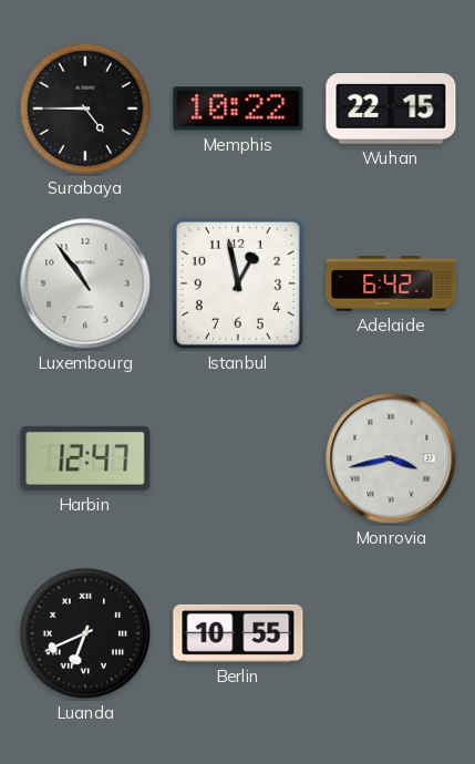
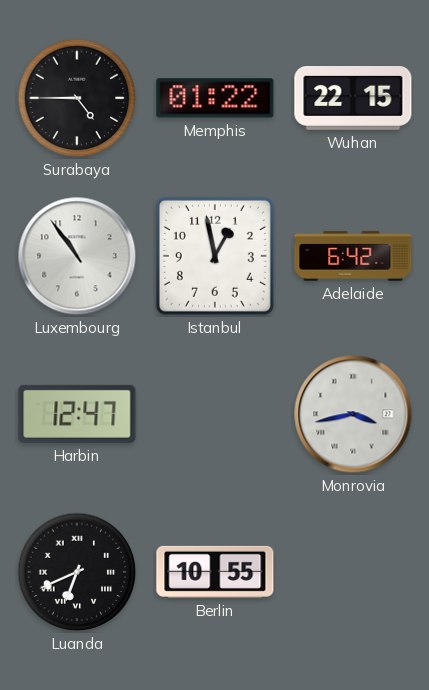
Memphis: 10:22 -> 01:22
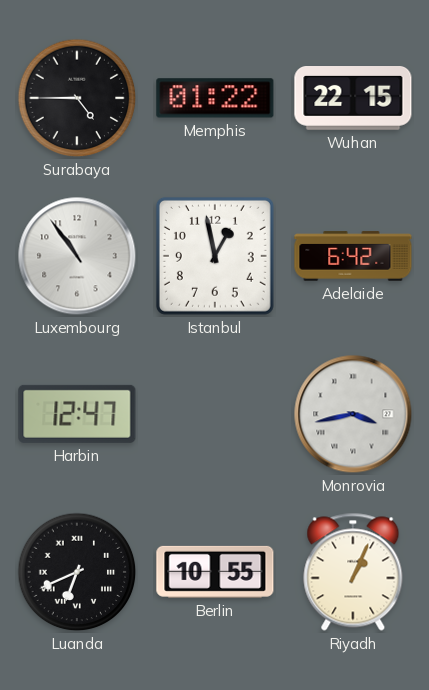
Riyadh: none -> 1:04
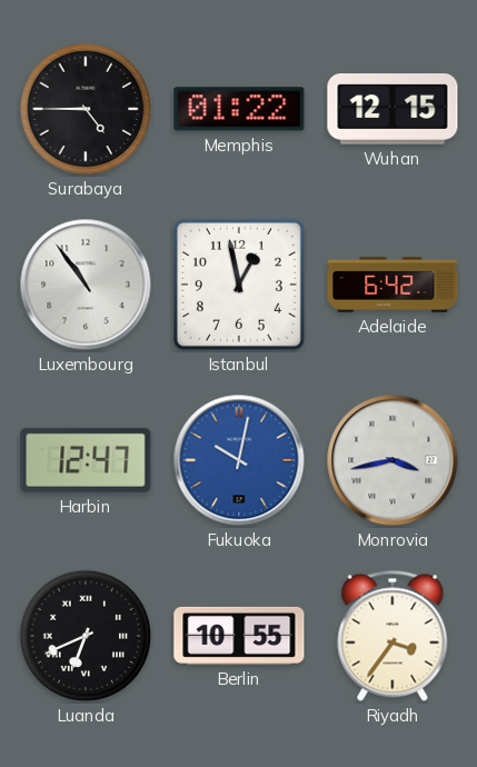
Wuhan: 22:15 -> 12:15
Fukuoka: none -> 10:02
Riyadh: 1:04 -> 3:36
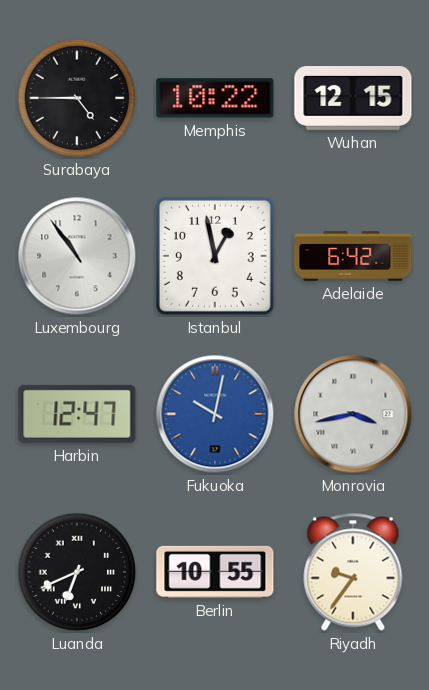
Memphis: 01:22 -> 10:22
Riyadh: 3:36 -> 9:36
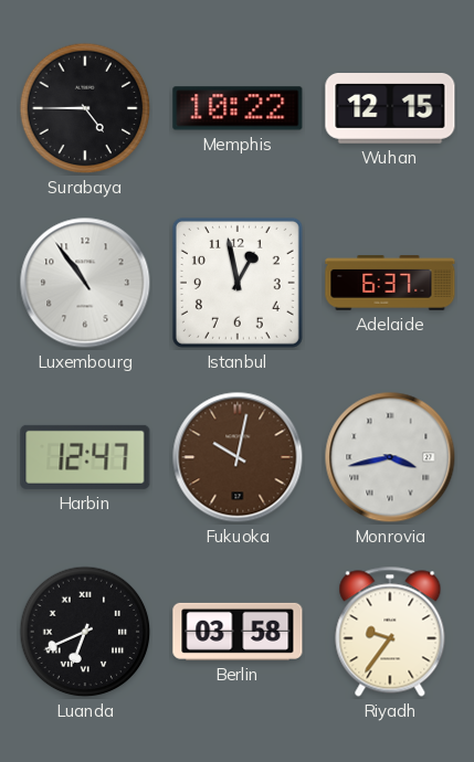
Adelaide: 6:42 -> 6:37
Fukuoka dial: blue -> brown
Berlin: 10:55 -> 03:58
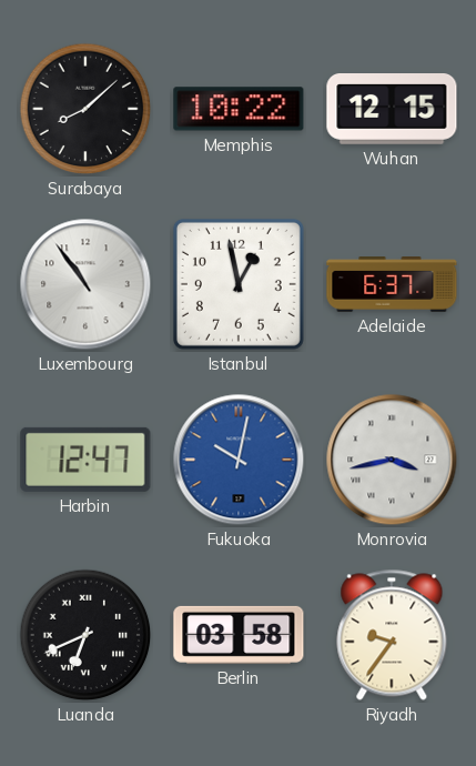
Surabaya: 4:45 -> 8:08
Fukuoka dial: brown -> blue
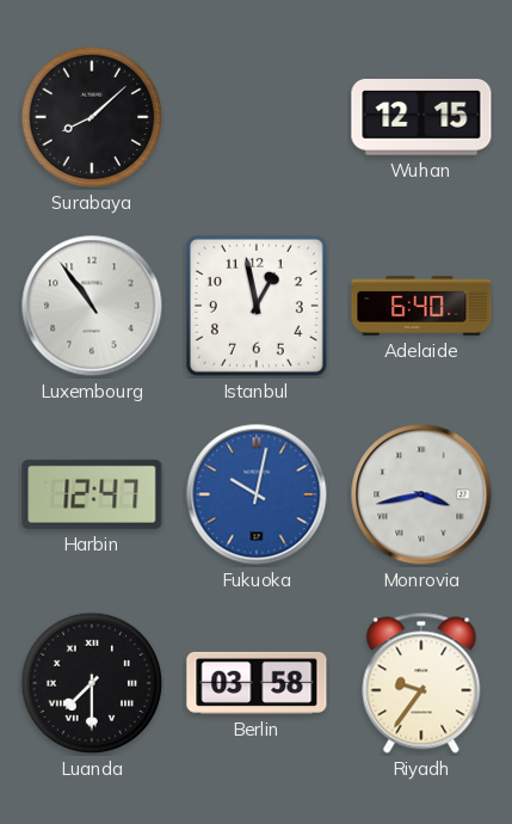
Memphis: 10:22 -> none
Adelaide: 6:37 -> 6:40
Luanda: 6:41 -> 7:30
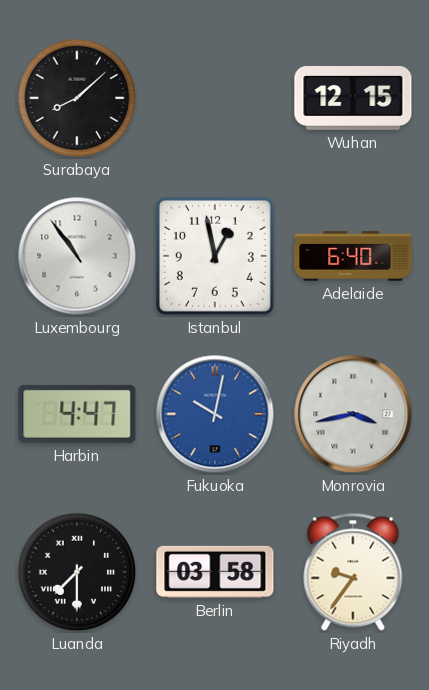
Harbin: 12:47 -> 4:47
